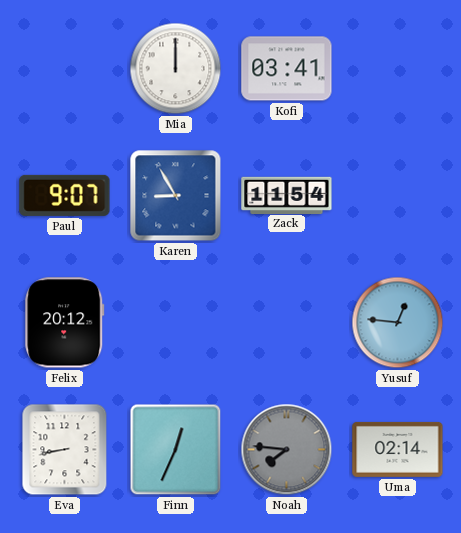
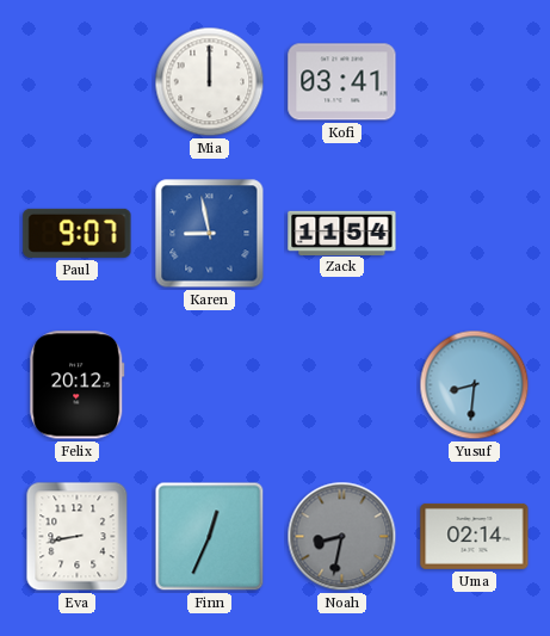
Karen: 8:55 -> 8:58
Yusuf: 12:46 -> 8:31
Noah: 7:46 -> 8:32
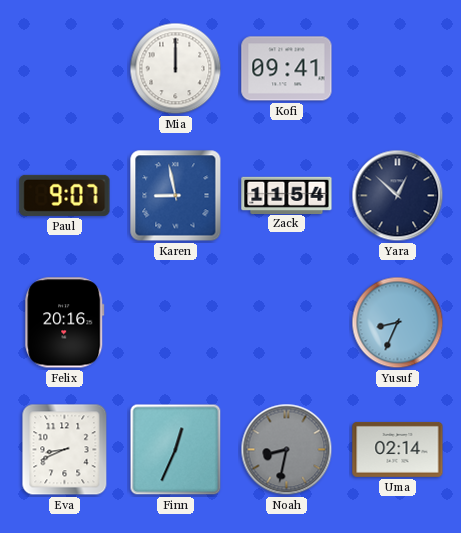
Kofi: 03:41 -> 09:41
Yara: none -> 12:52
Felix: 20:12 -> 20:16
Yusuf: 8:31 -> 8:34
Eva: 8:43 -> 8:41
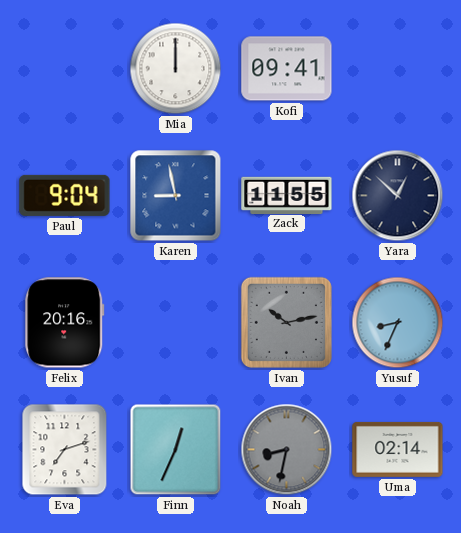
Paul: 9:07 -> 9:04
Zack: 11:54 -> 11:55
Ivan: none -> 10:13
Eva: 8:41 -> 7:12
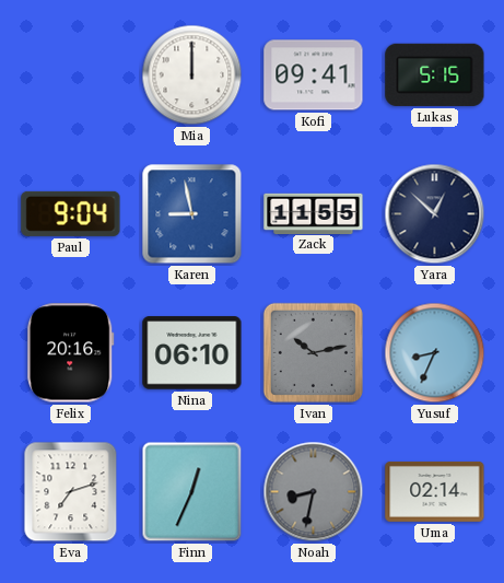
Lukas: none -> 5:15
Nina: none -> 06:10
